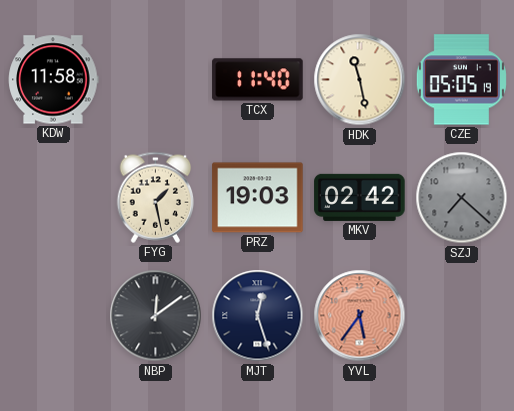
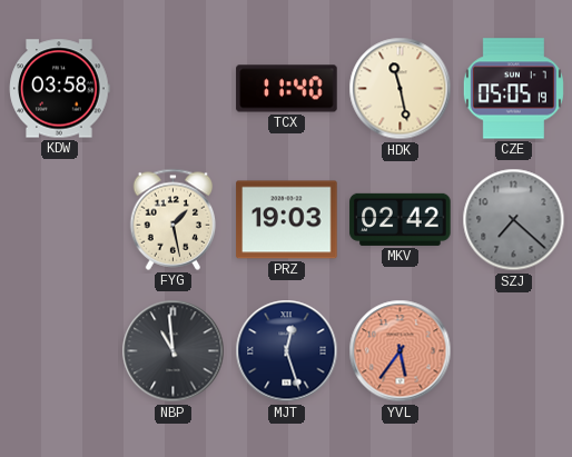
KDW: 11:58 -> 03:58
NBP: 12:09 -> 10:59
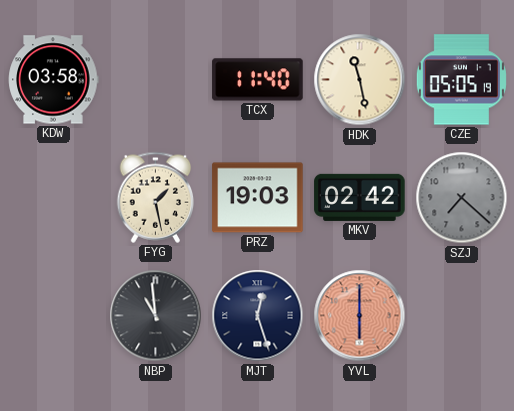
YVL: 5:36 -> 6:00
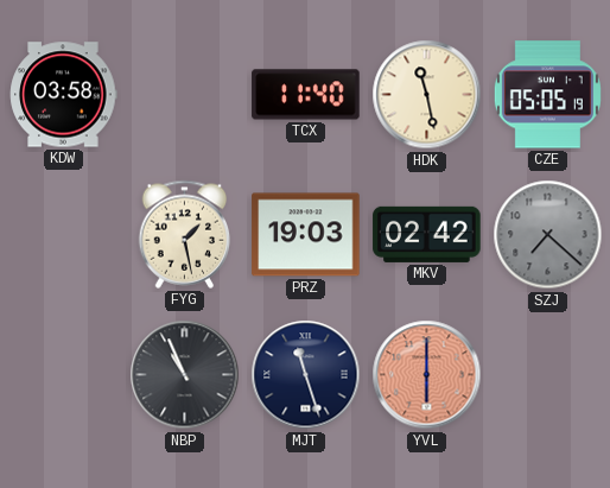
NBP: 10:59 -> 10:56
MJT: 12:27 -> 11:27
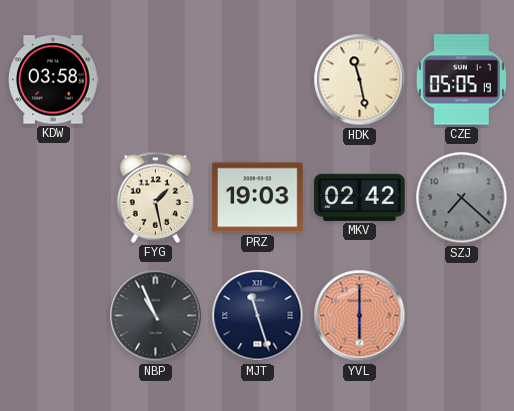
TCX: 11:40 -> none
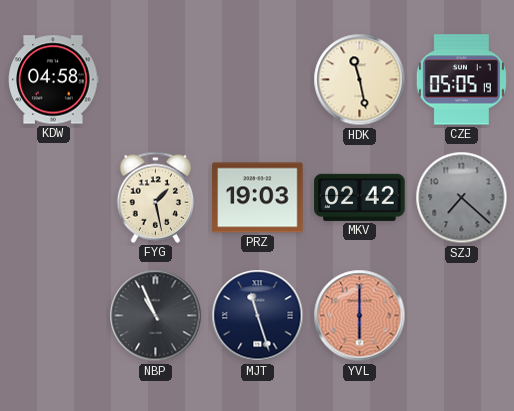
KDW: 03:58 -> 04:58
